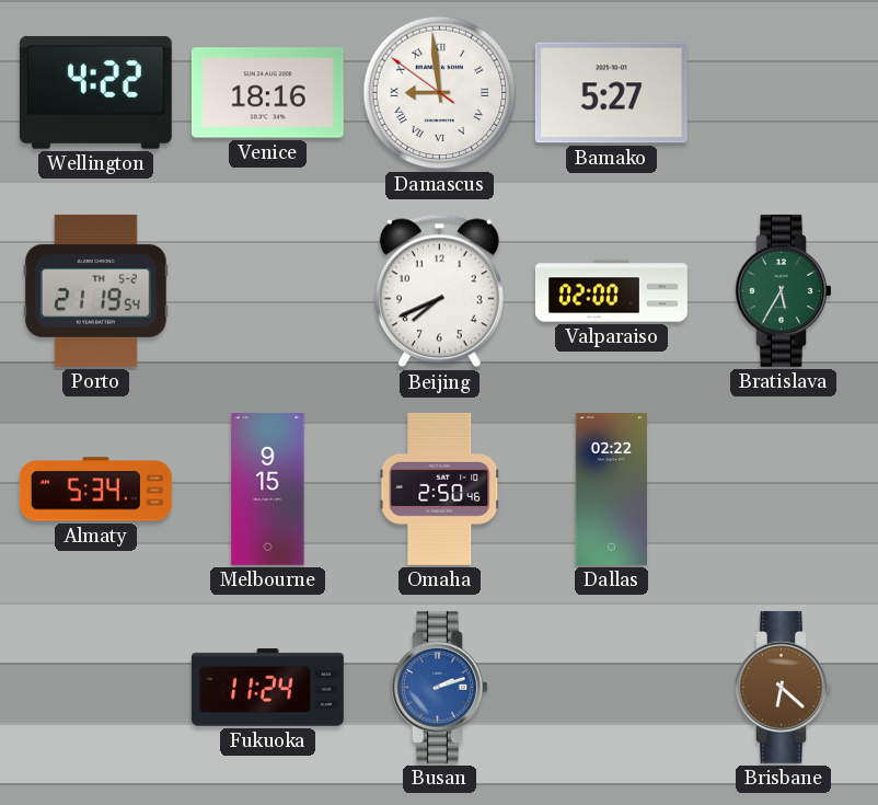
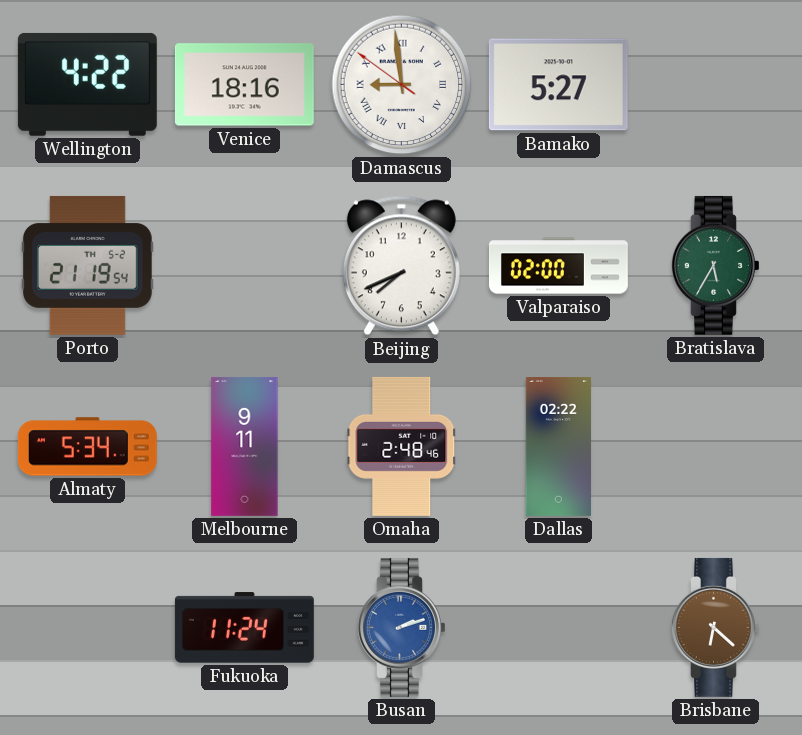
Melbourne: 9:15 -> 9:11
Omaha: 2:50 -> 2:48
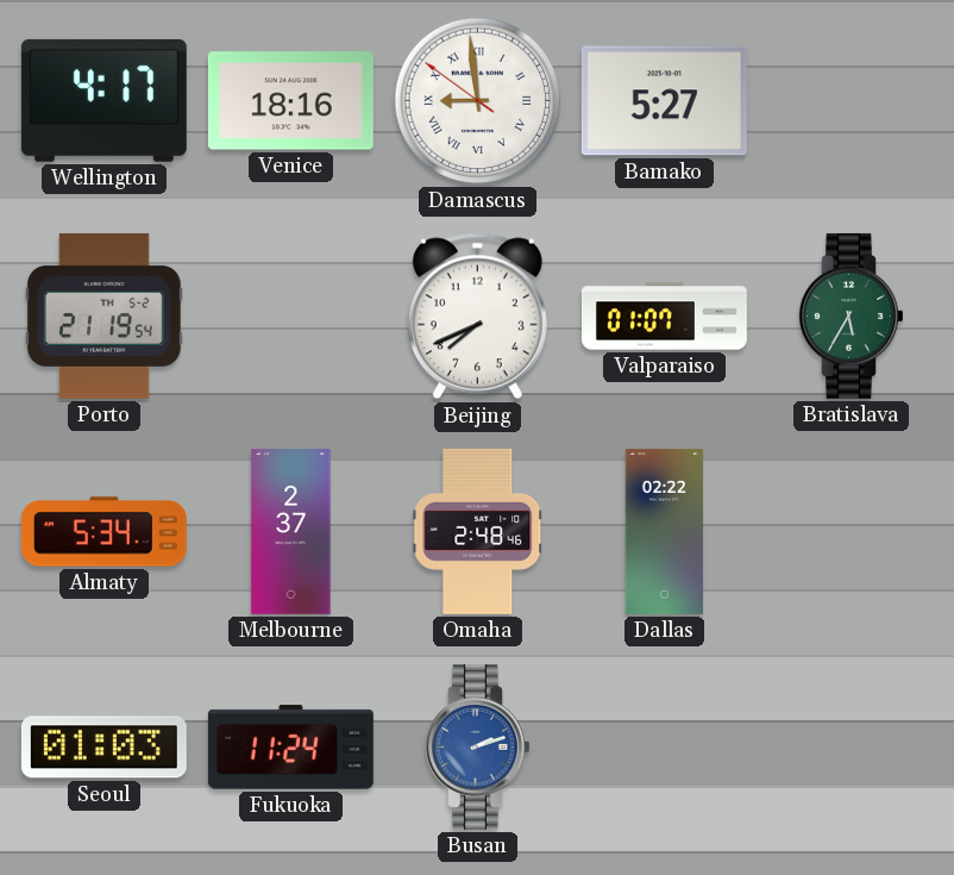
Wellington: 4:22 -> 4:17
Valparaiso: 02:00 -> 01:07
Melbourne: 9:11 -> 2:37
Seoul: none -> 01:03
Brisbane: 6:22 -> none
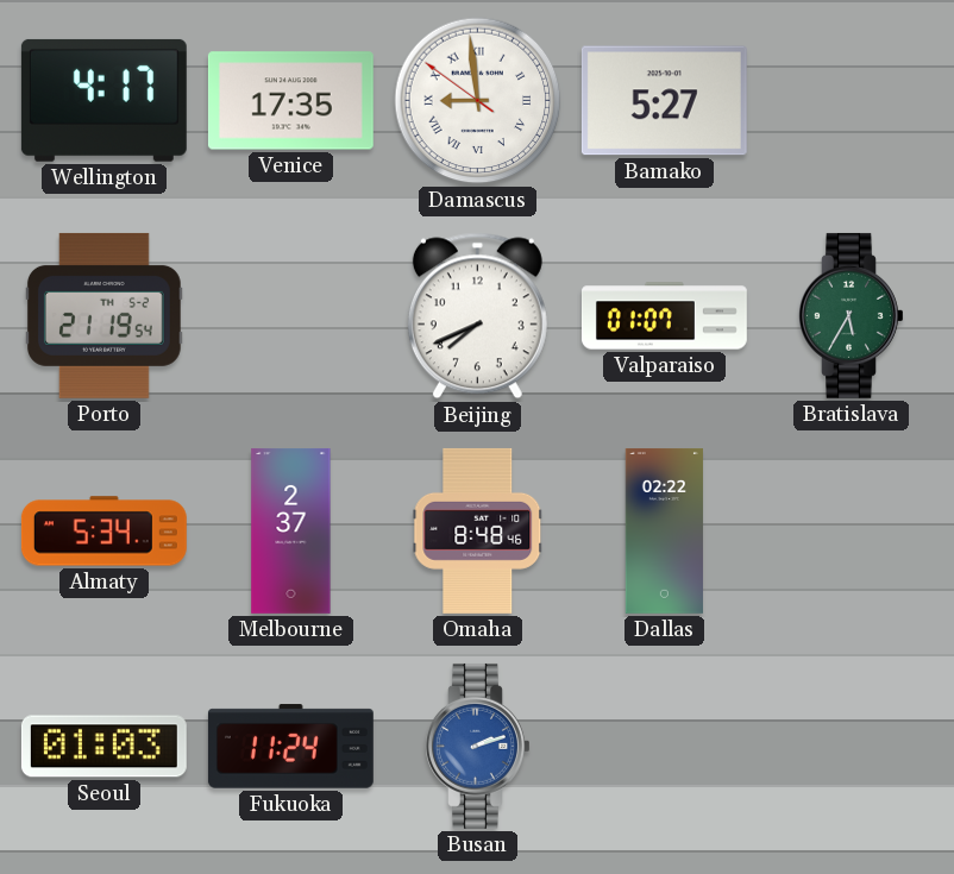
Venice: 18:16 -> 17:35
Omaha: 2:48 -> 8:48
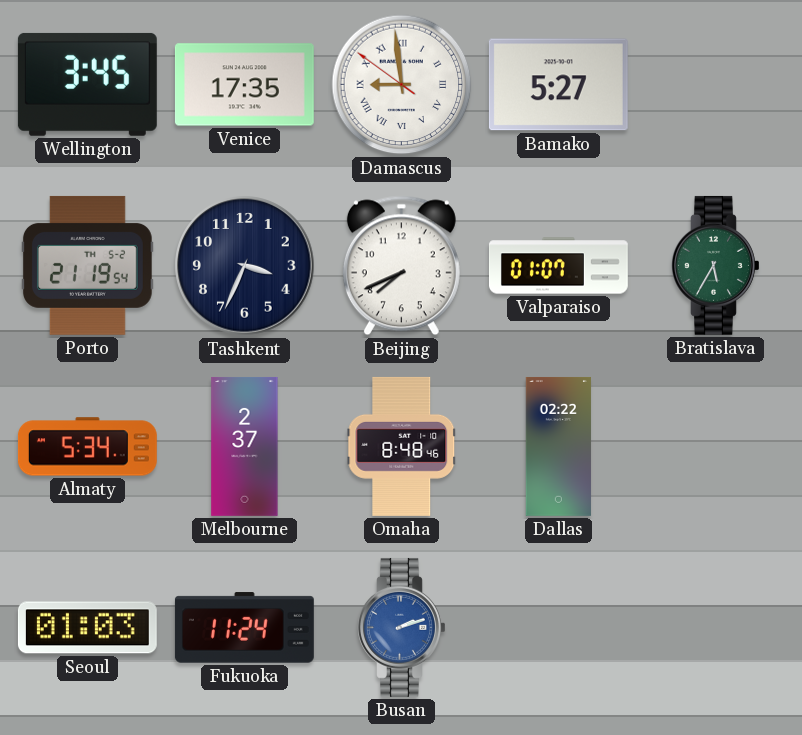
Wellington: 4:17 -> 3:45
Tashkent: none -> 3:34
